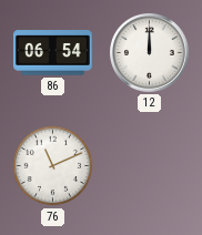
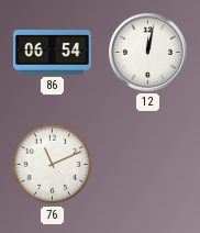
12: 12:00 -> 12:02
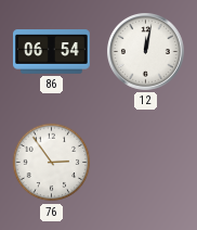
76: 11:11 -> 2:54
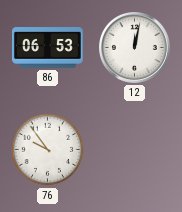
86: 06:54 -> 06:53
76: 2:54 -> 9:54
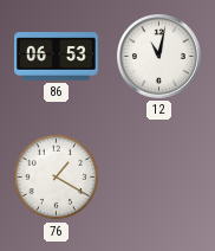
12: 12:02 -> 11:02
76: 9:54 -> 1:20
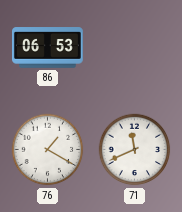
12: 11:02 -> none
71: none -> 11:41
